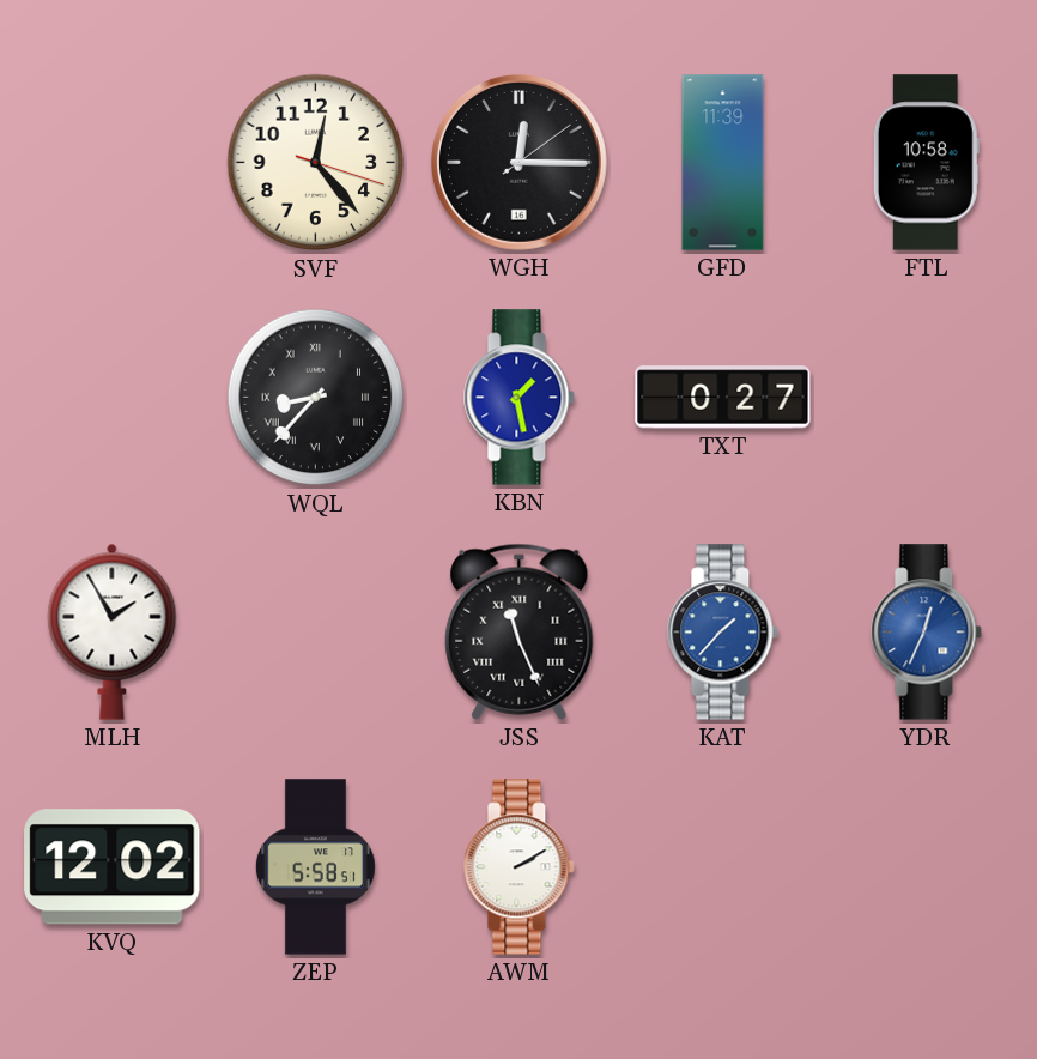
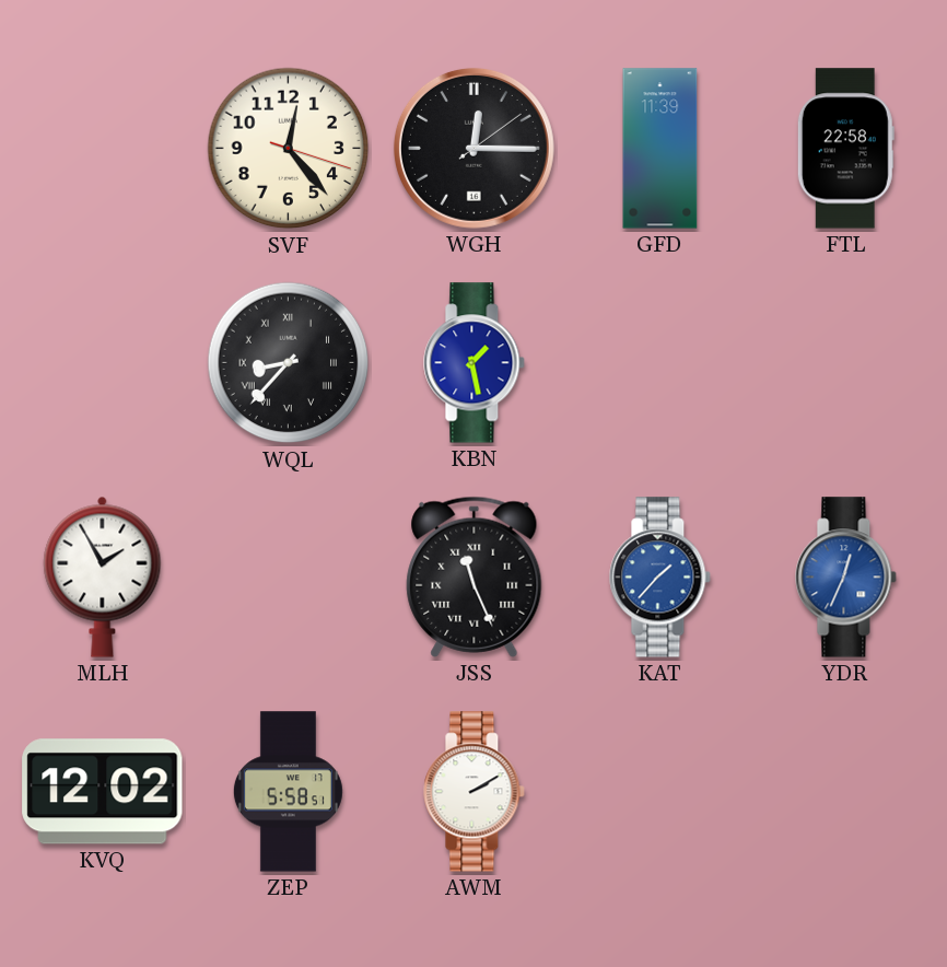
FTL: 10:58 -> 22:58
TXT: 0:27 -> none
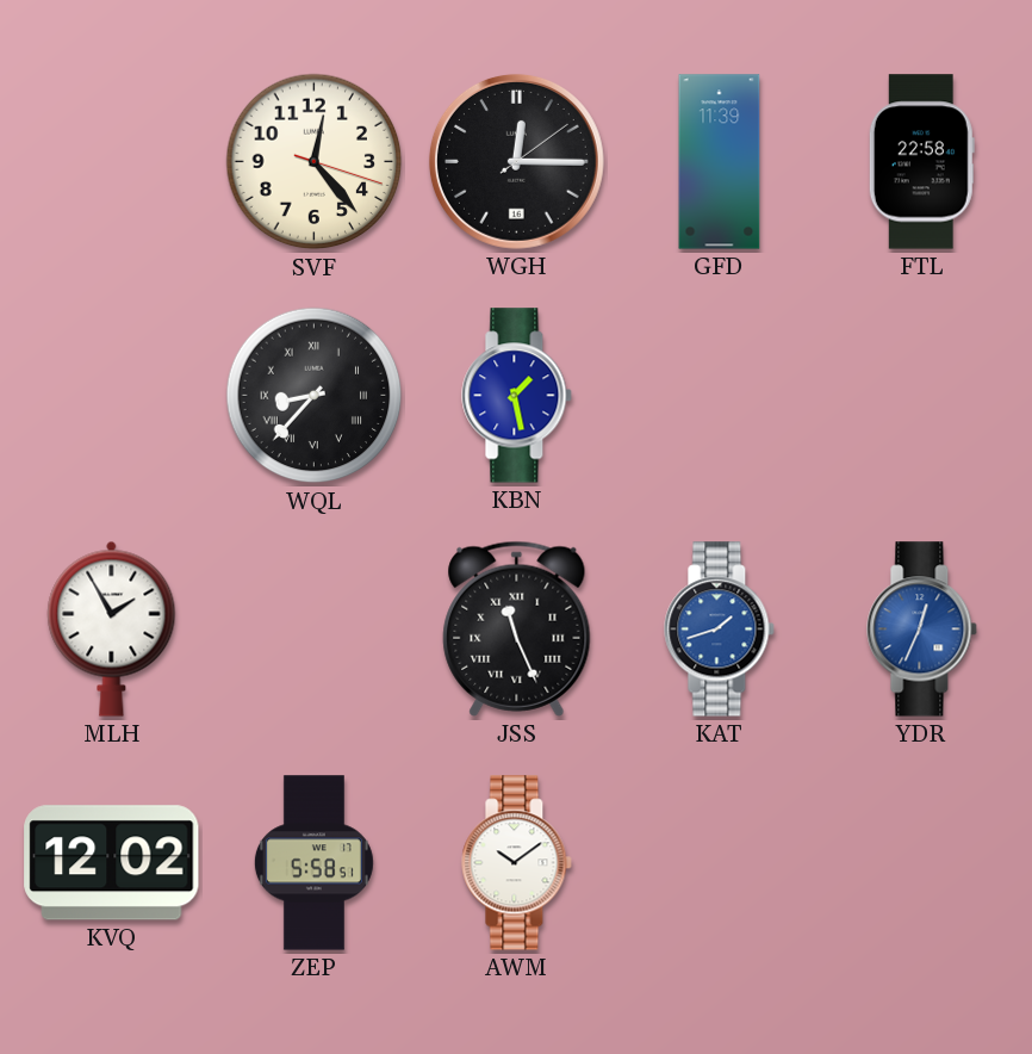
KAT: 1:37 -> 1:42
AWM: 2:10 -> 10:09
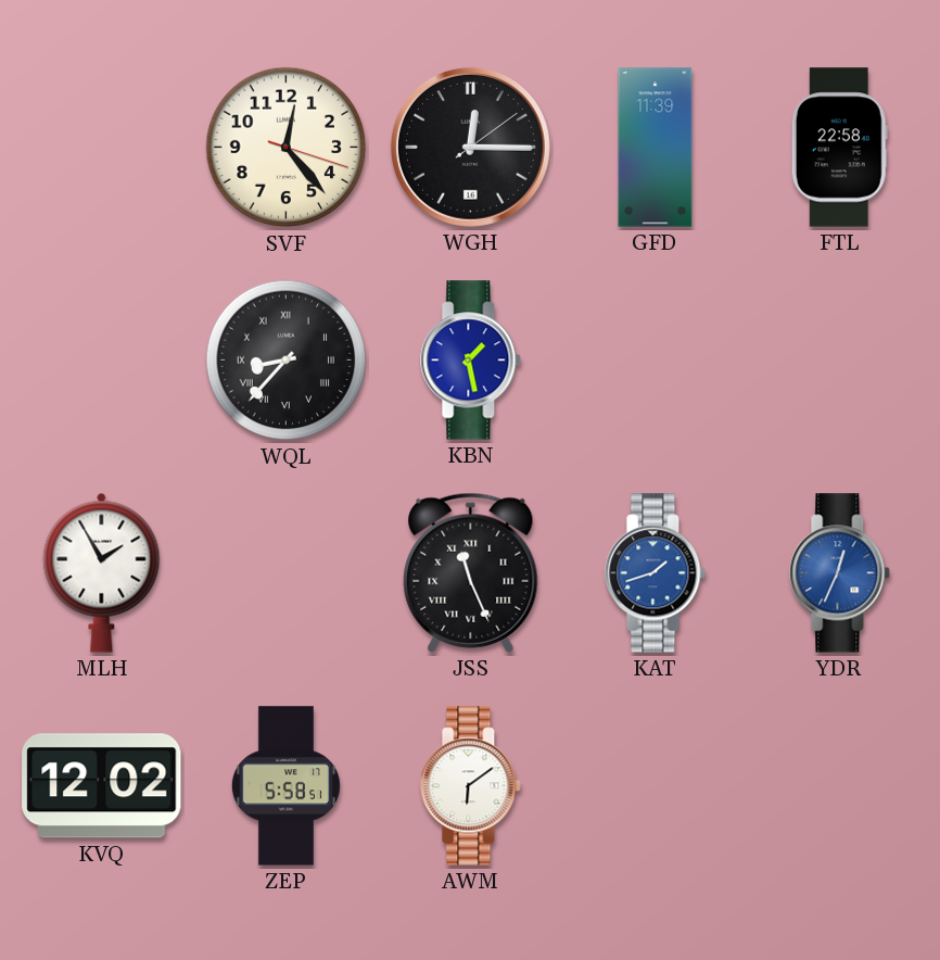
AWM: 10:09 -> 6:09
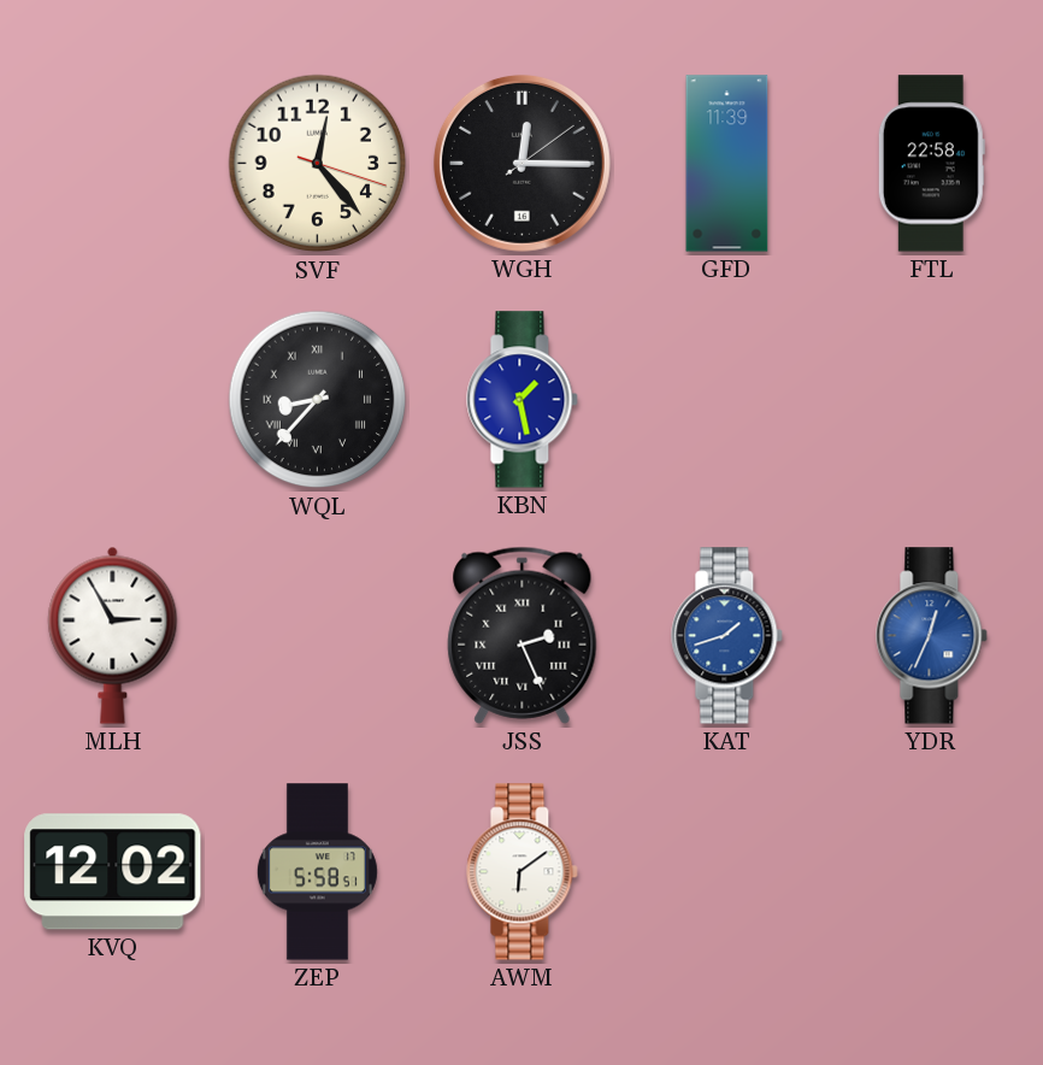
MLH: 1:55 -> 2:55
JSS: 11:26 -> 2:26
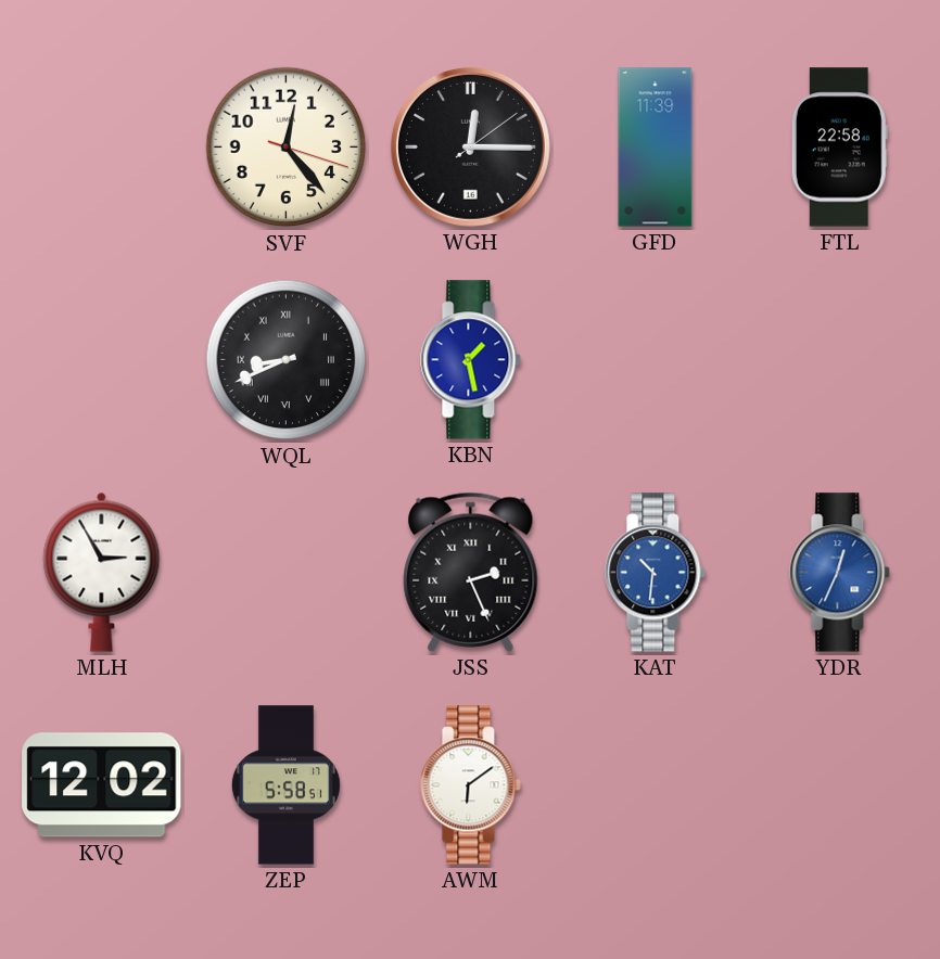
WQL: 8:37 -> 8:41
KAT: 1:42 -> 10:31
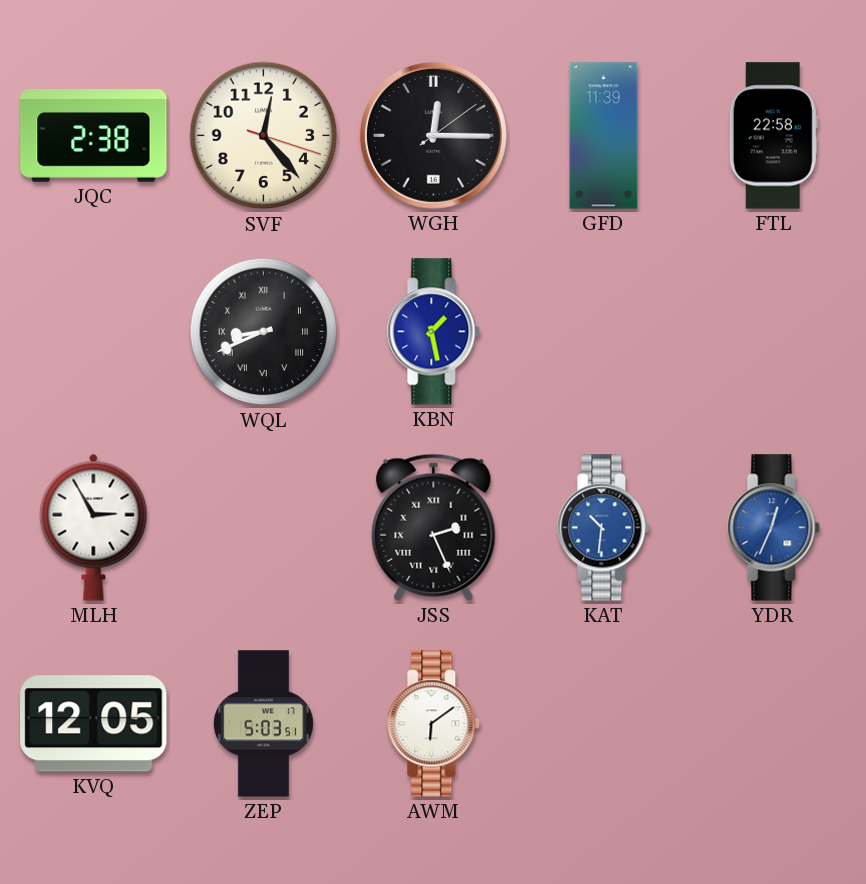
JQC: none -> 2:38
KVQ: 12:02 -> 12:05
ZEP: 5:58 -> 5:03
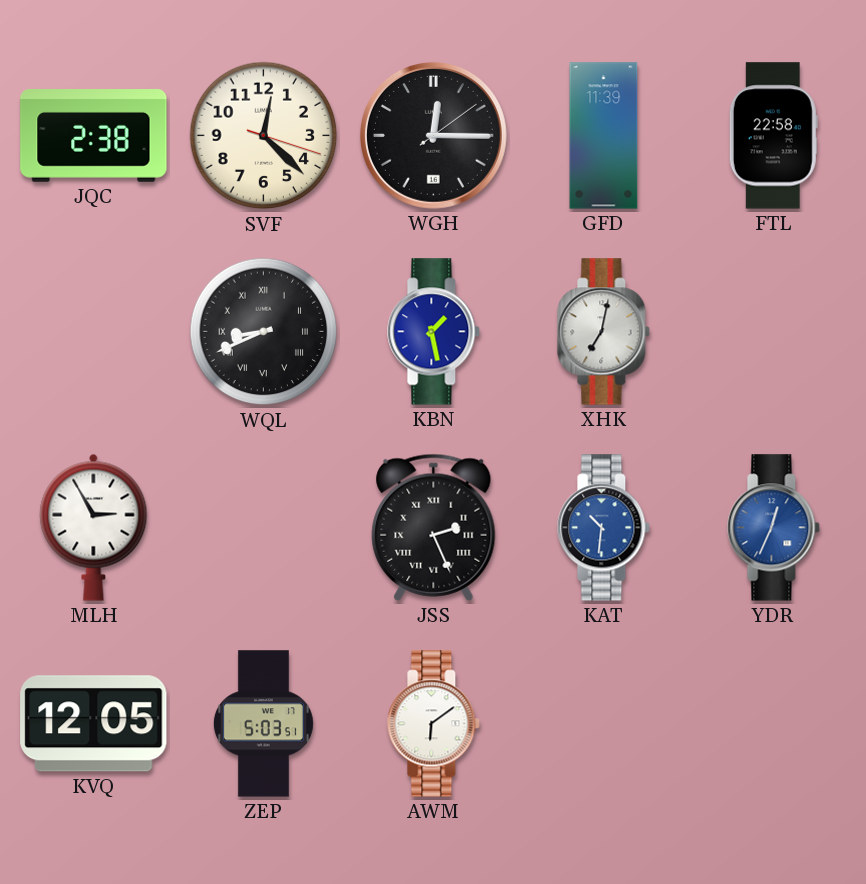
SVF: 12:23 -> 12:22
XHK: none -> 7:02
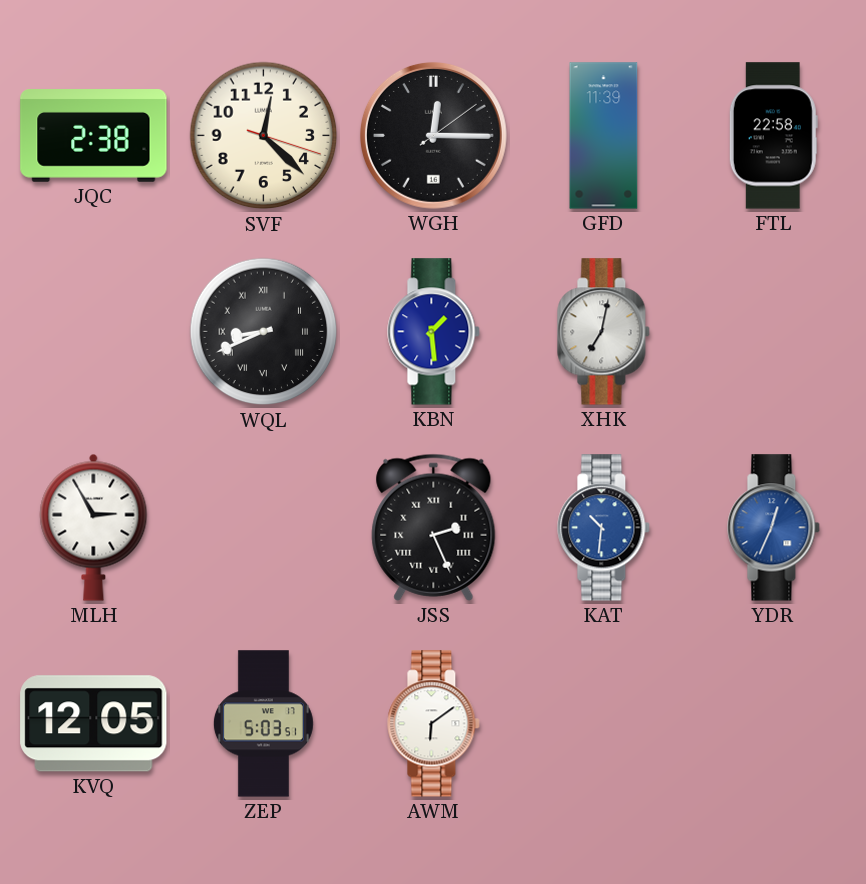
KBN: 1:28 -> 1:29
